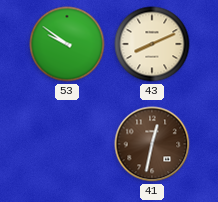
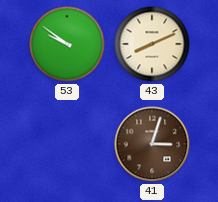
41: 12:32 -> 3:03
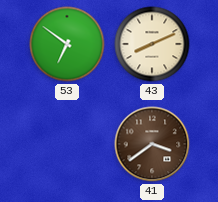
53: 9:51 -> 6:51
41: 3:03 -> 3:39
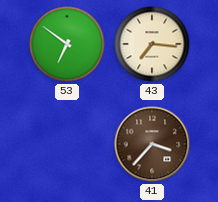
43: 8:11 -> 7:16
41: 3:39 -> 3:37
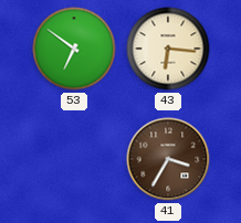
43: 7:16 -> 6:16
41: 3:37 -> 3:35
